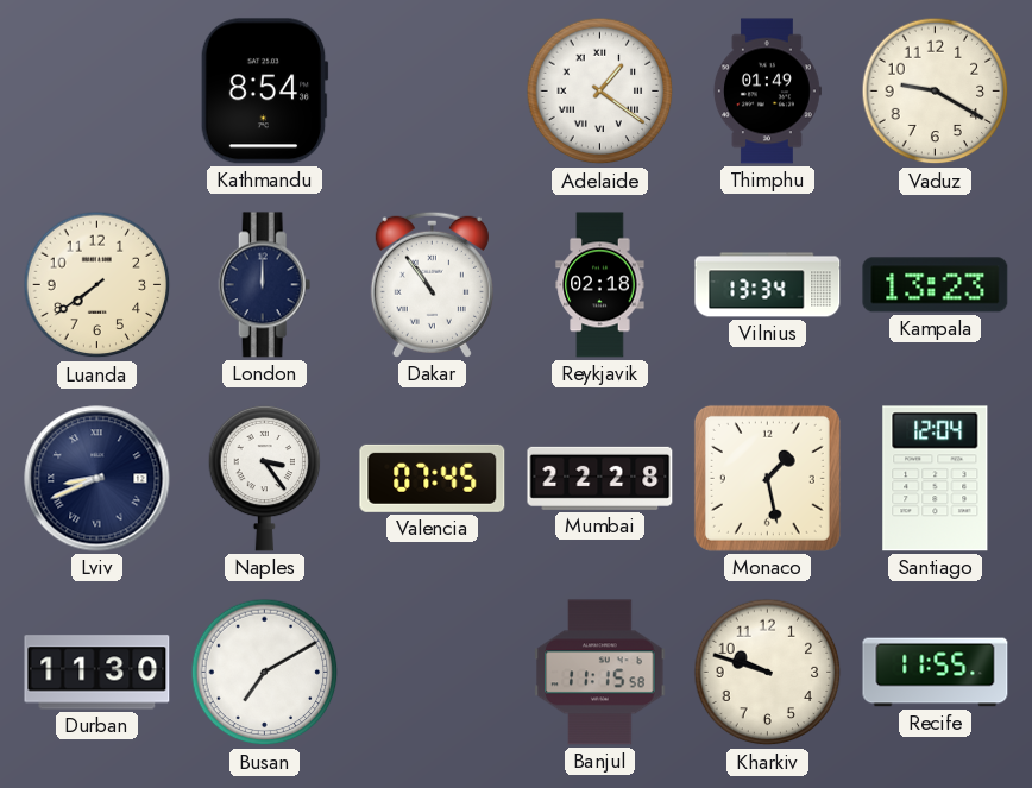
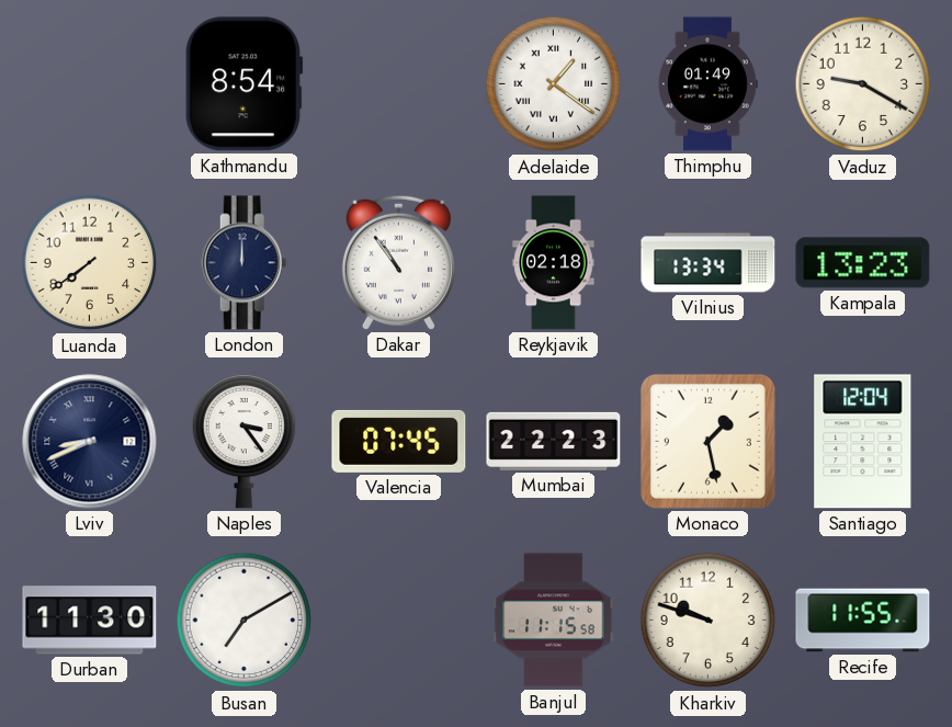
Mumbai: 22:28 -> 22:23
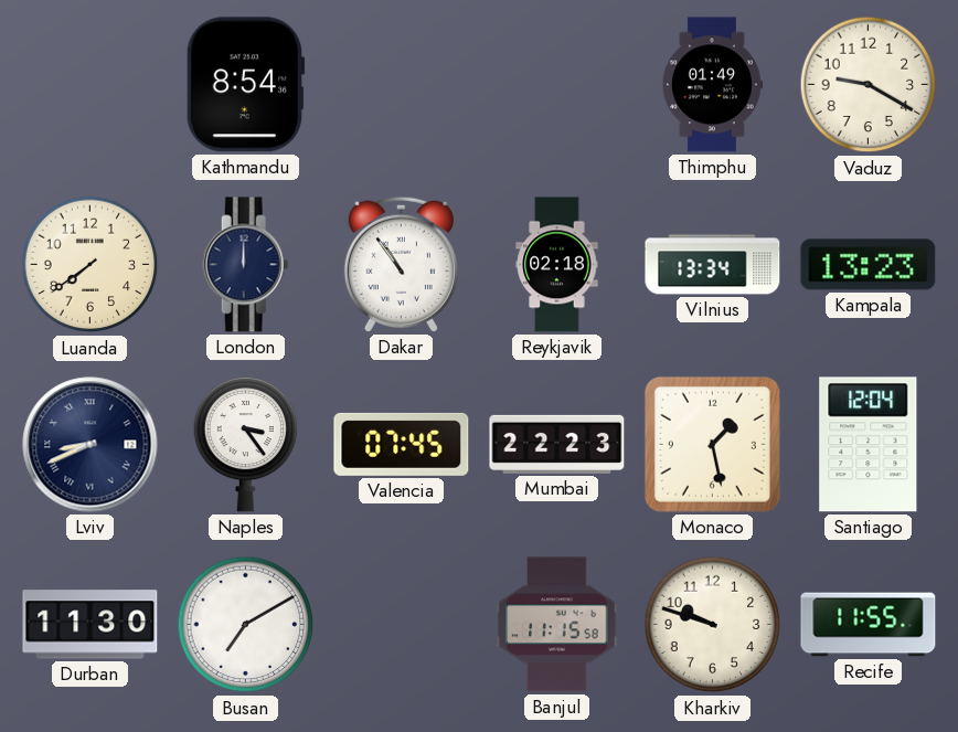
Adelaide: 1:21 -> none
